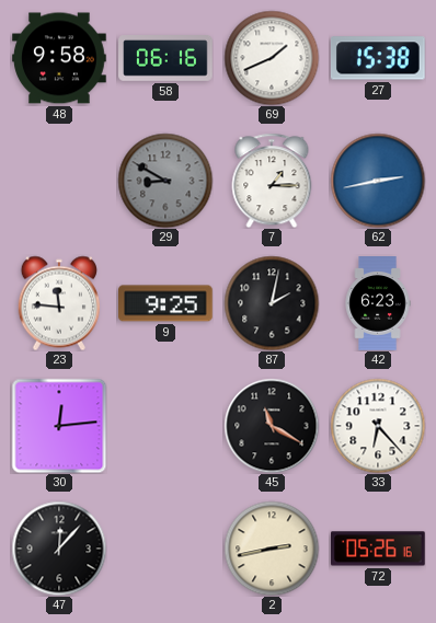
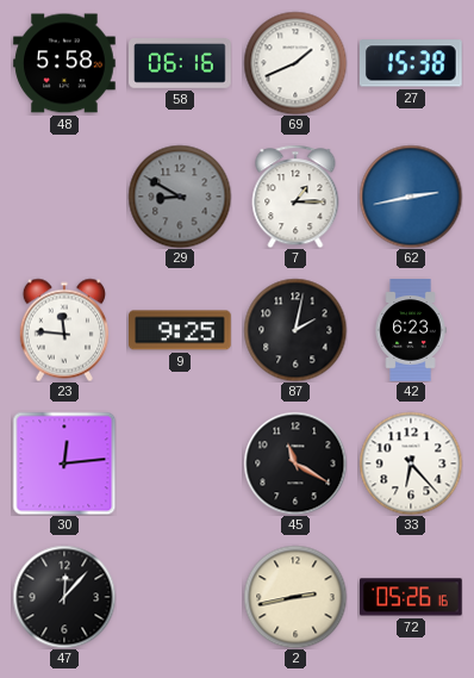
48: 9:58 -> 5:58
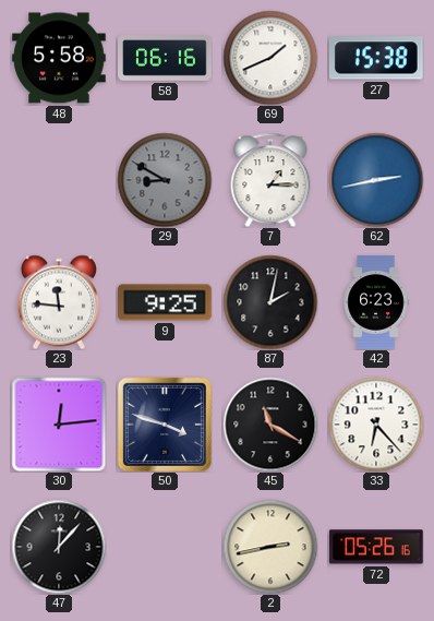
50: none -> 3:48
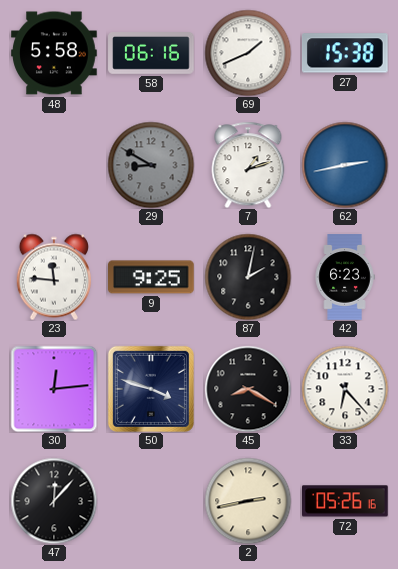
7: 1:15 -> 1:12
45: 11:20 -> 8:20
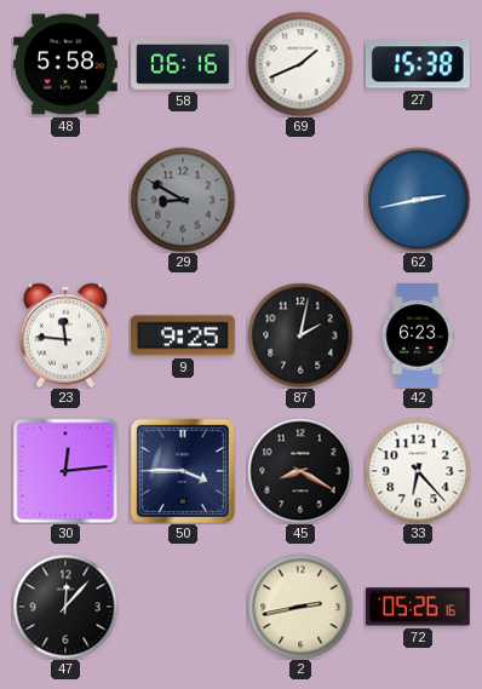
7: 1:12 -> none
50: 3:48 -> 3:45
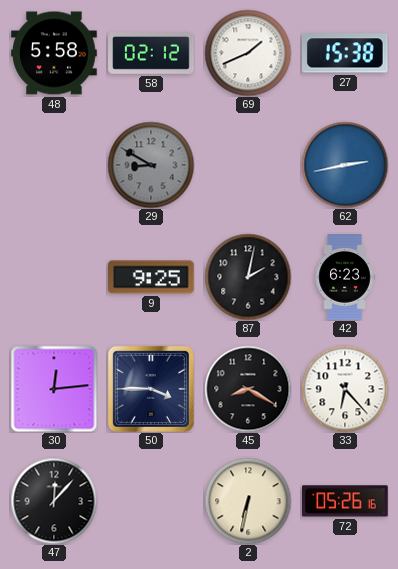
58: 06:16 -> 02:12
23: 11:46 -> none
2: 2:43 -> 6:32
